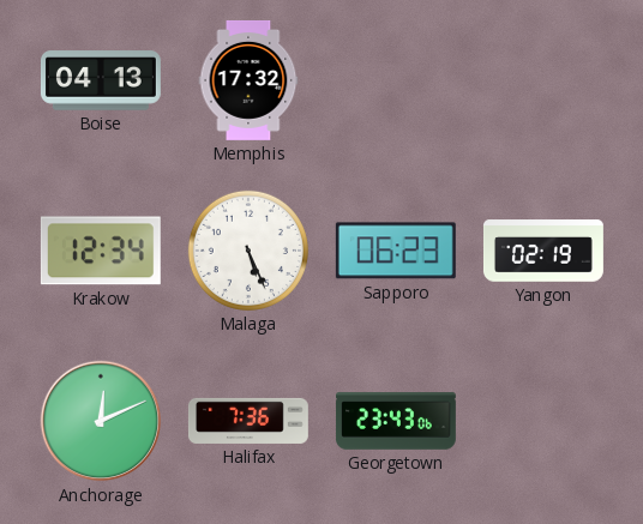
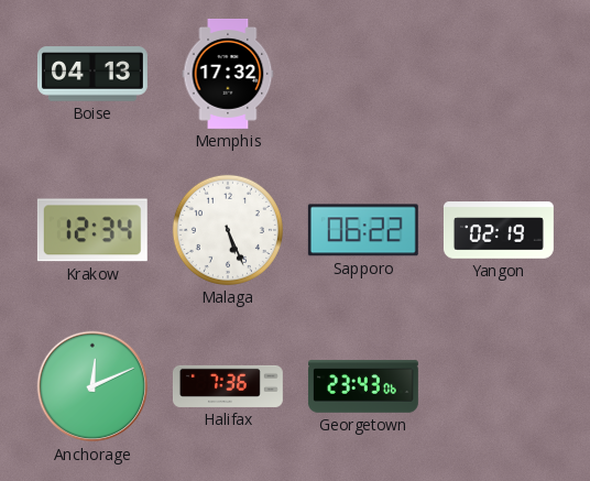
Sapporo: 06:23 -> 06:22
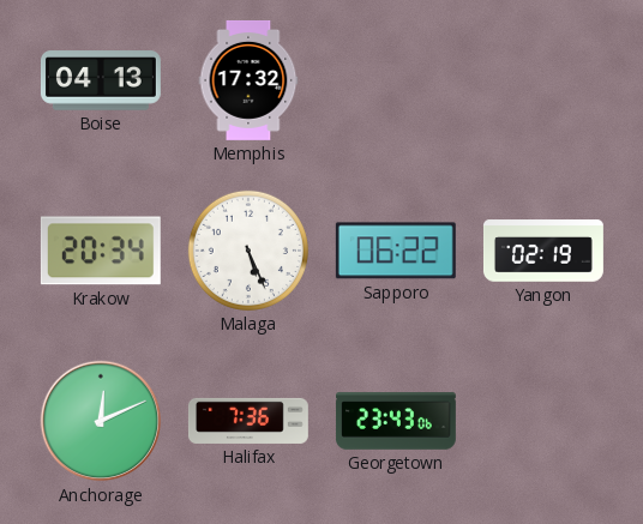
Krakow: 12:34 -> 20:34
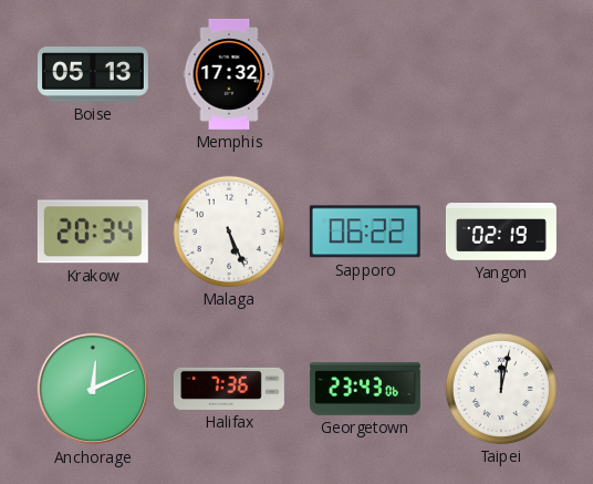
Boise: 04:13 -> 05:13
Taipei: none -> 12:02
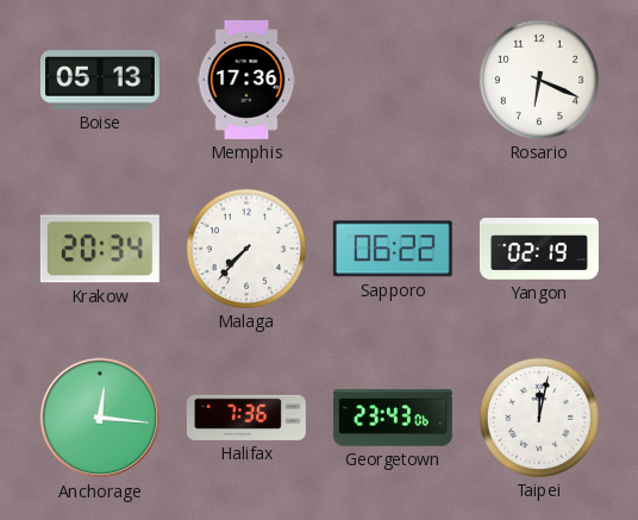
Memphis: 17:32 -> 17:36
Rosario: none -> 6:19
Malaga: 5:26 -> 7:37
Anchorage: 12:11 -> 12:16
